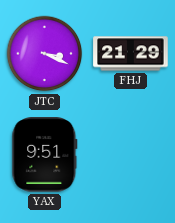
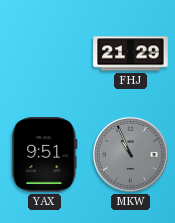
JTC: 3:19 -> none
MKW: none -> 10:56
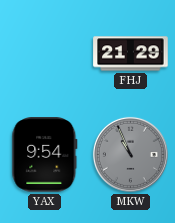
YAX: 9:51 -> 9:54
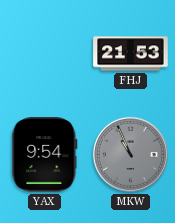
FHJ: 21:29 -> 21:53
